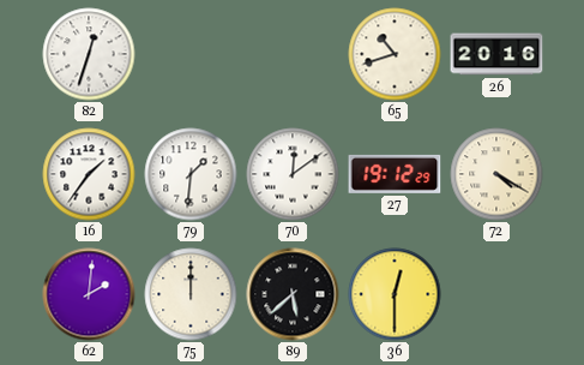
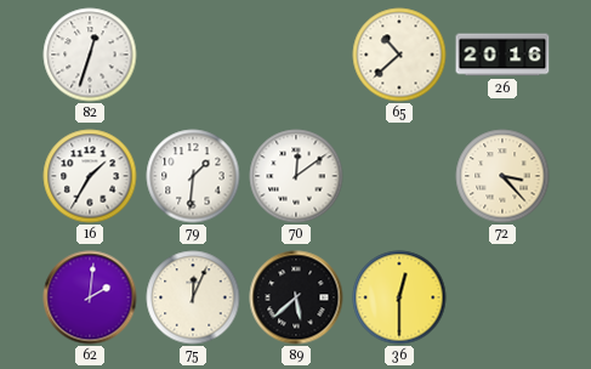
65: 10:42 -> 10:38
16: 1:36 -> 1:35
27: 19:12 -> none
72: 4:20 -> 3:23
75: 12:00 -> 12:04
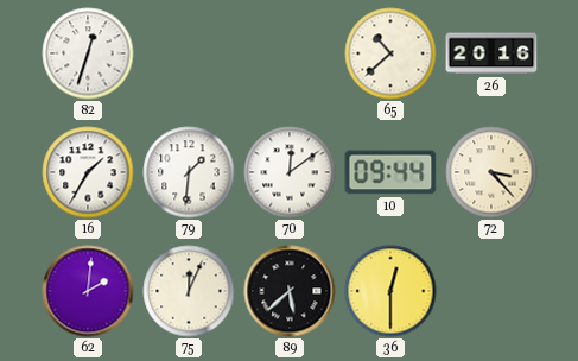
10: none -> 09:44
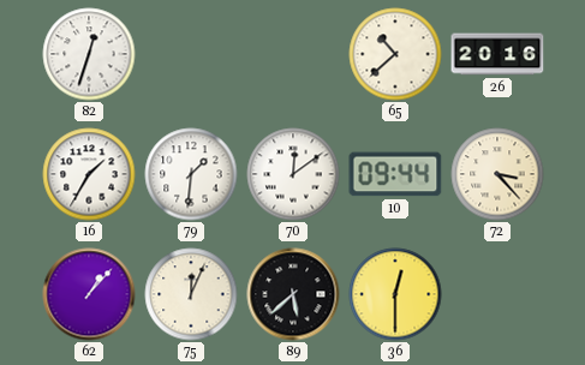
62: 2:01 -> 1:07
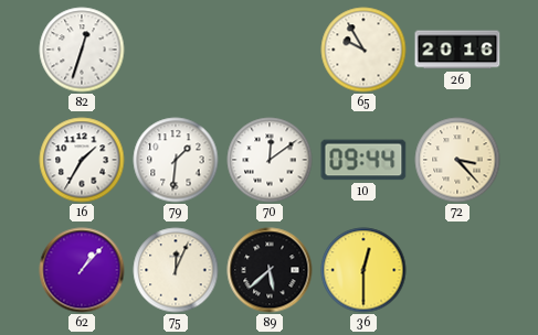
65: 10:38 -> 9:55
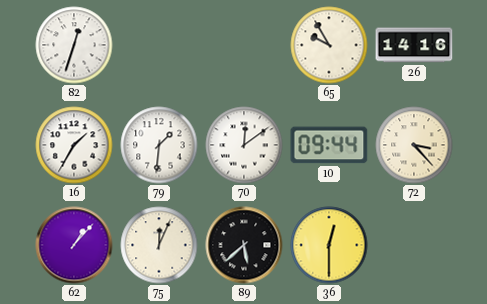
26: 20:16 -> 14:16
